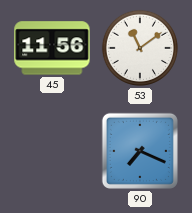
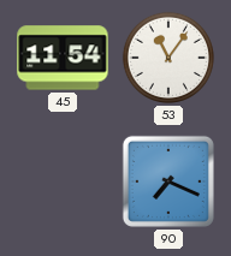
45: 11:56 -> 11:54
53: 11:09 -> 11:06
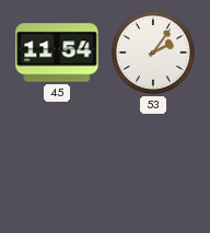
53: 11:06 -> 2:06
90: 7:19 -> none
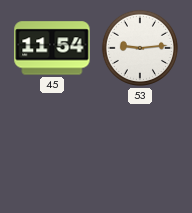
53: 2:06 -> 9:14
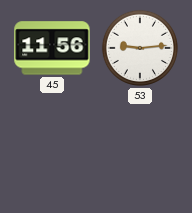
45: 11:54 -> 11:56
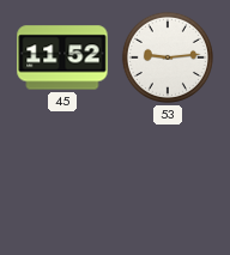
45: 11:56 -> 11:52
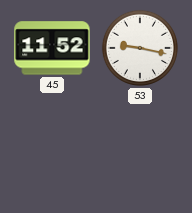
53: 9:14 -> 9:17
